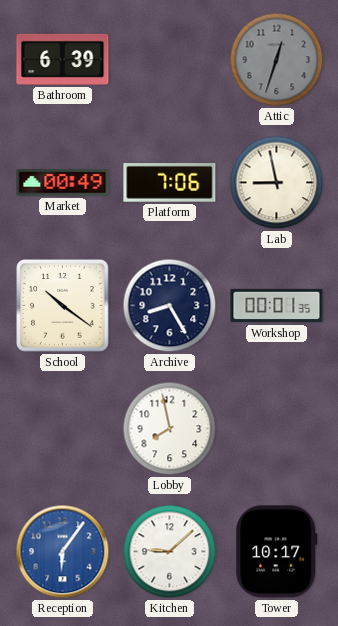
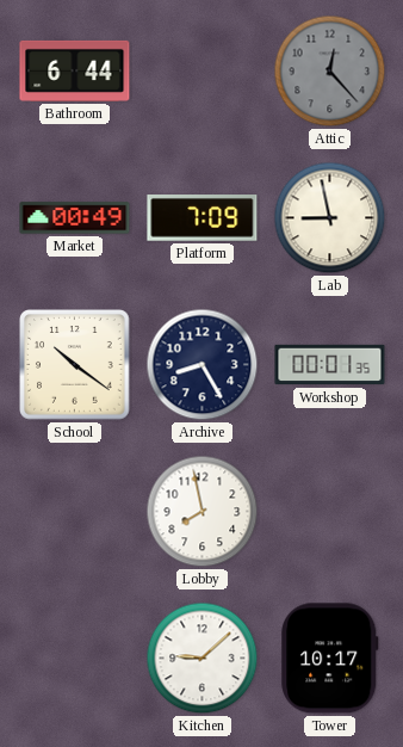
Bathroom: 6:39 -> 6:44
Attic: 12:33 -> 12:23
Platform: 7:06 -> 7:09
Reception: 6:06 -> none
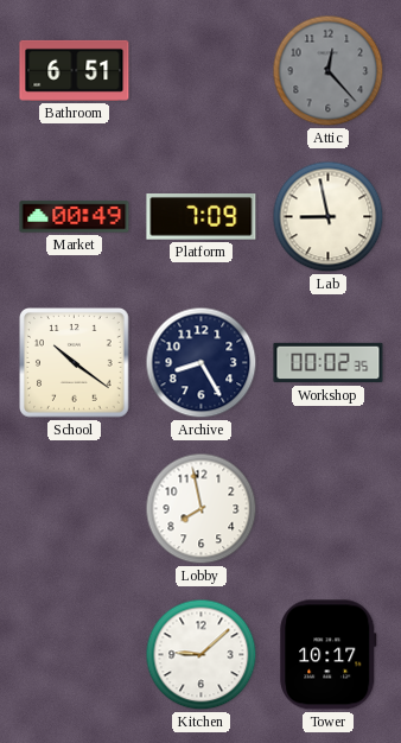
Bathroom: 6:44 -> 6:51
Workshop: 00:01 -> 00:02
